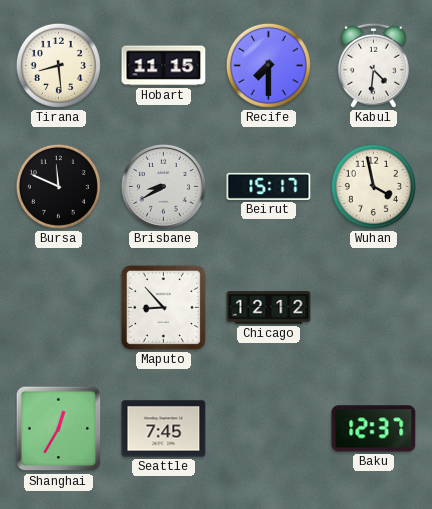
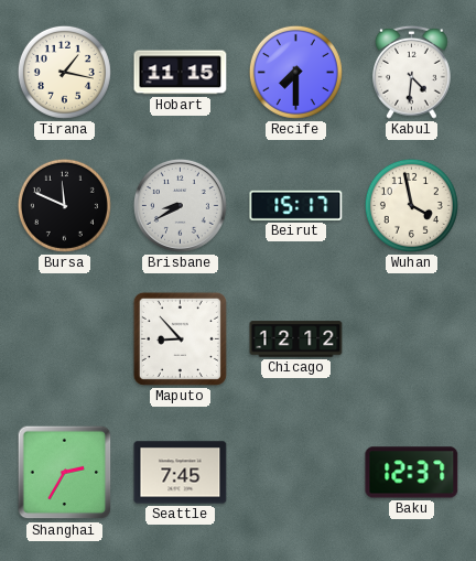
Tirana: 8:29 -> 1:17
Shanghai: 12:35 -> 2:35
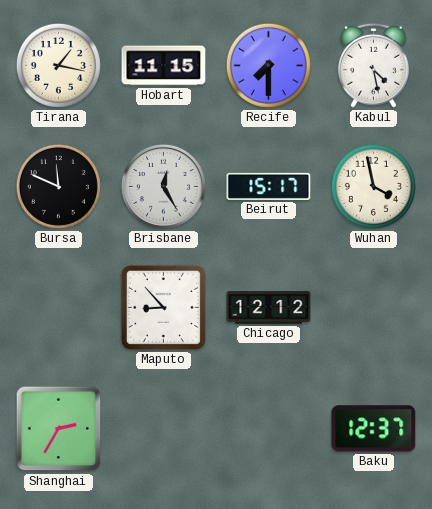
Kabul: 4:31 -> 4:28
Brisbane: 8:40 -> 12:25
Seattle: 7:45 -> none
